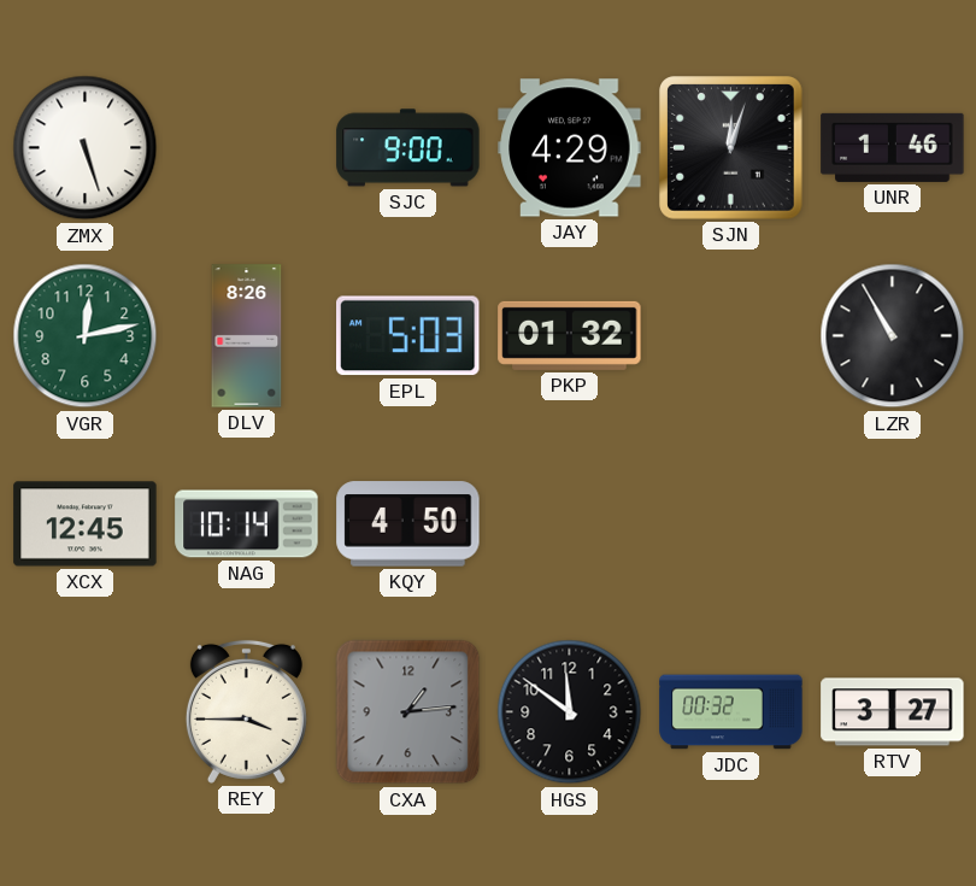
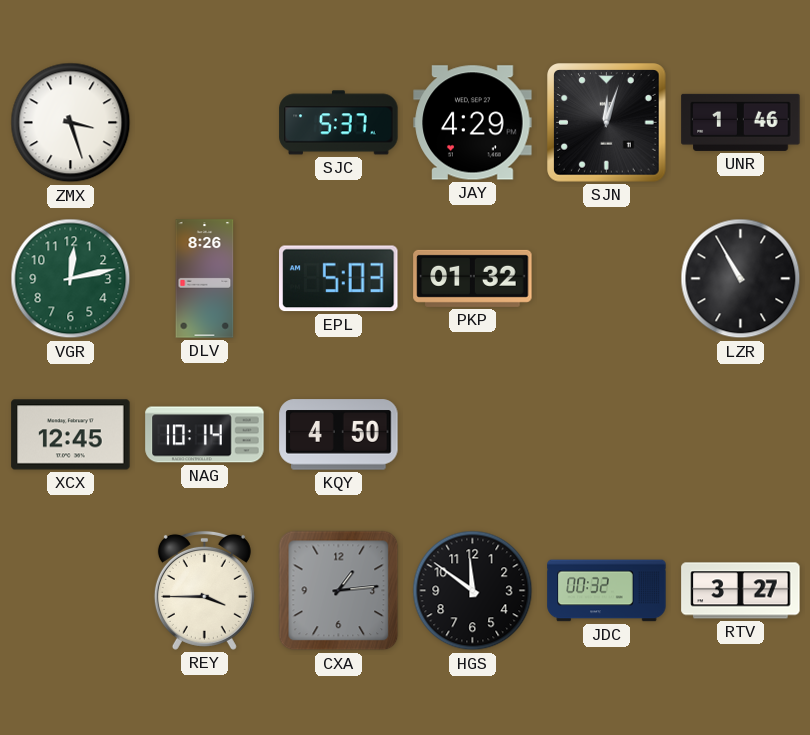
ZMX: 5:27 -> 3:27
SJC: 9:00 -> 5:37
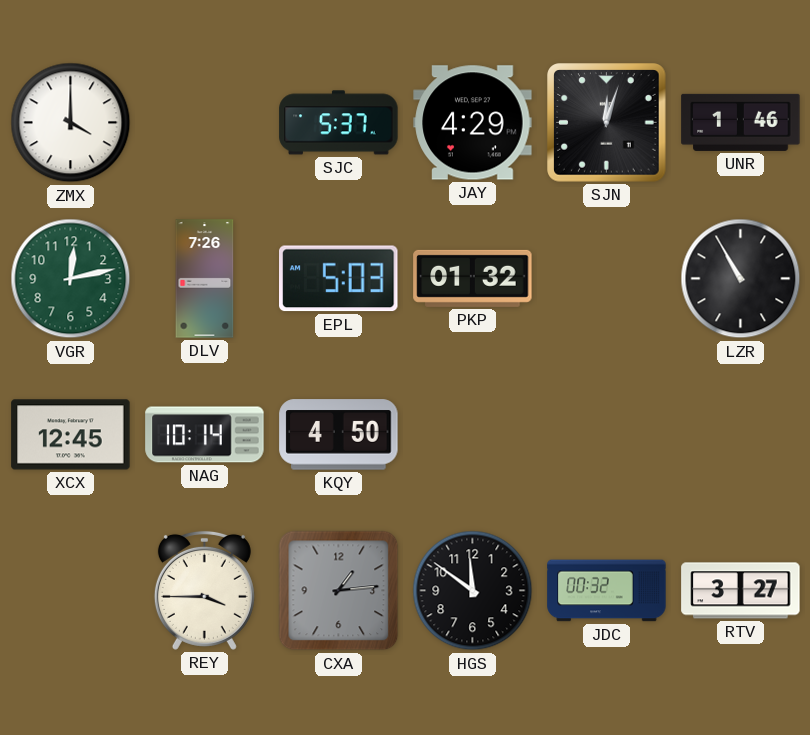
ZMX: 3:27 -> 4:00
DLV: 8:26 -> 7:26
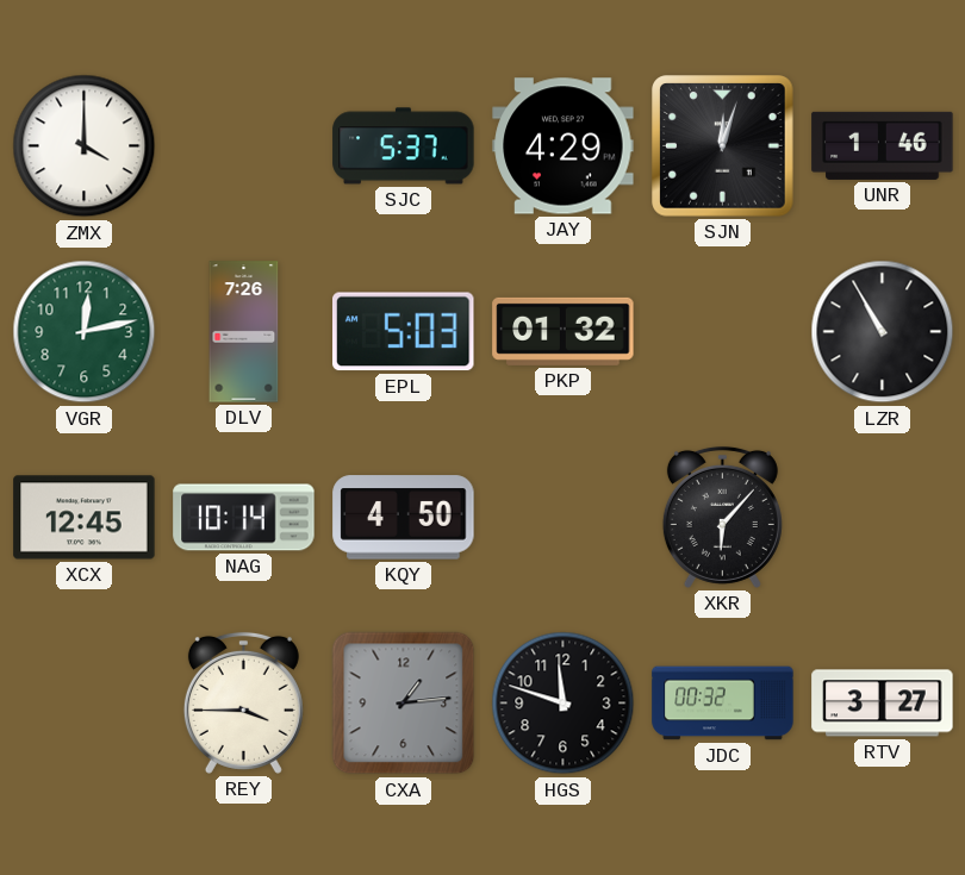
XKR: none -> 6:07
HGS: 11:51 -> 11:48
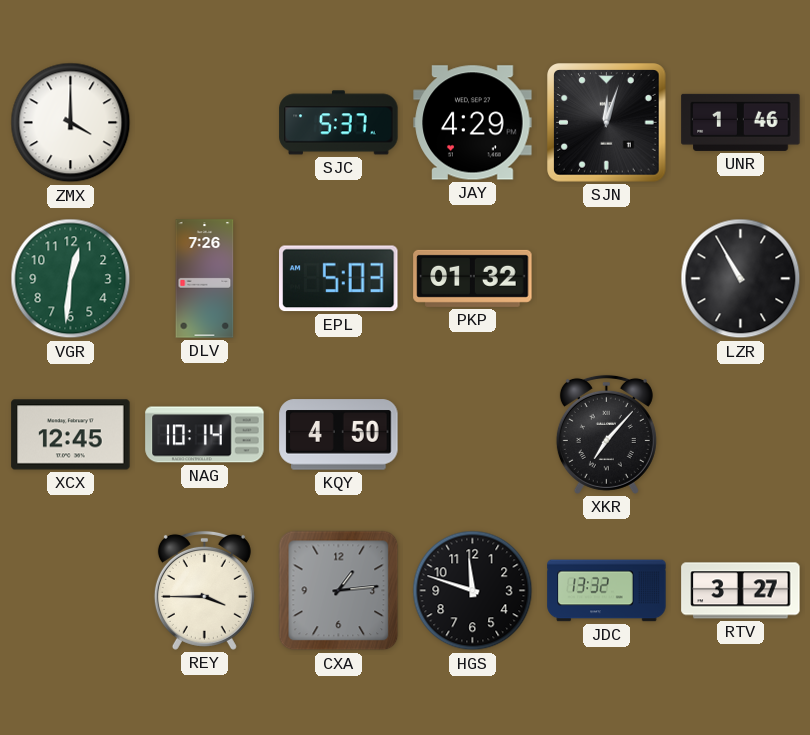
VGR: 12:13 -> 12:31
XKR: 6:07 -> 7:07
JDC: 00:32 -> 13:32
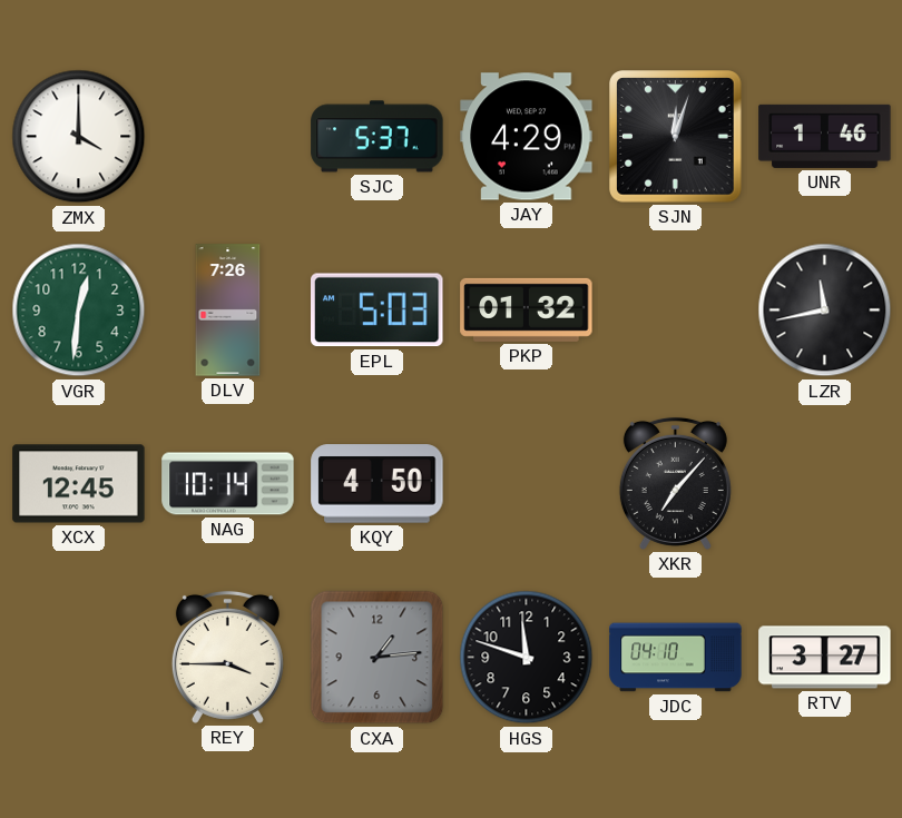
LZR: 10:55 -> 11:43
JDC: 13:32 -> 04:10
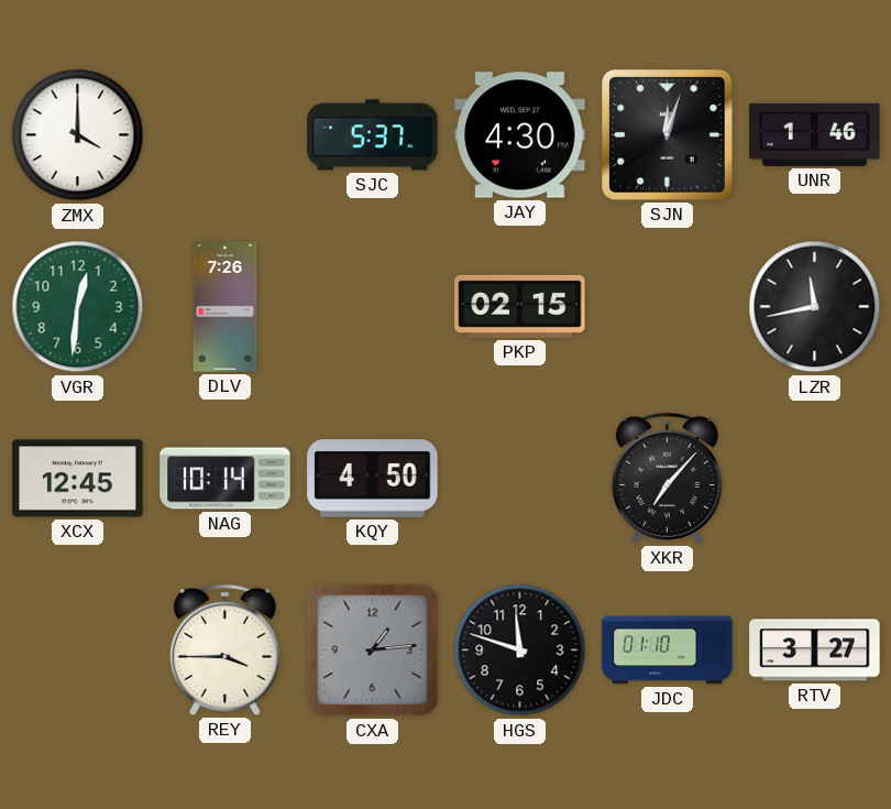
JAY: 4:29 -> 4:30
EPL: 5:03 -> none
PKP: 01:32 -> 02:15
JDC: 04:10 -> 01:10
